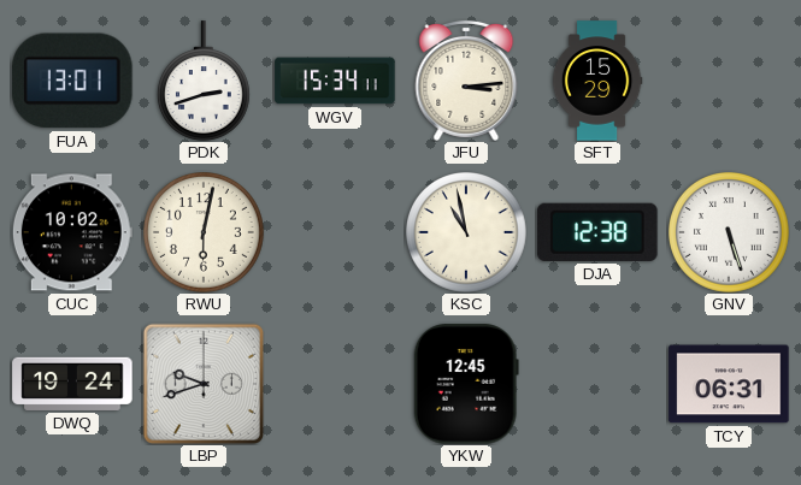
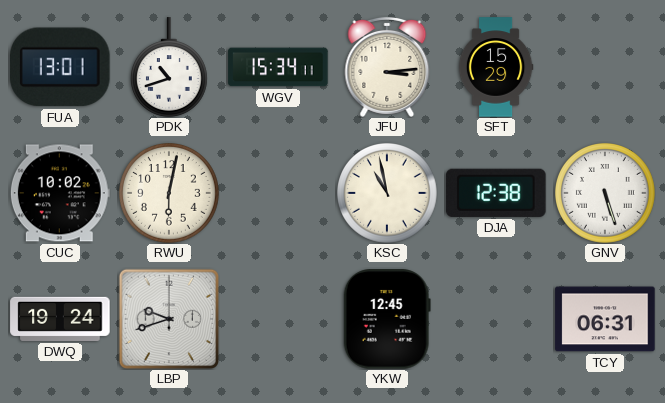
PDK: 2:42 -> 10:42
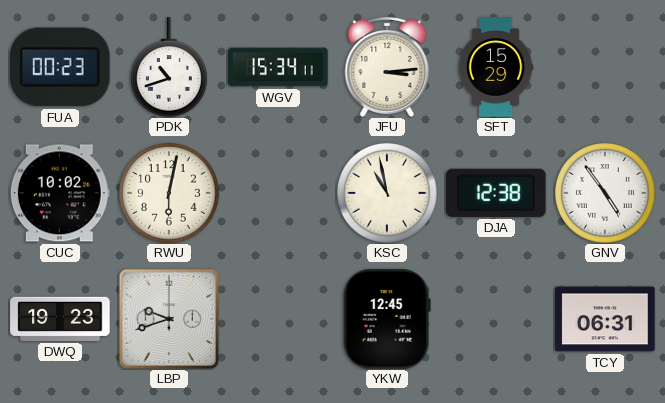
FUA: 13:01 -> 00:23
GNV: 5:27 -> 4:54
DWQ: 19:24 -> 19:23
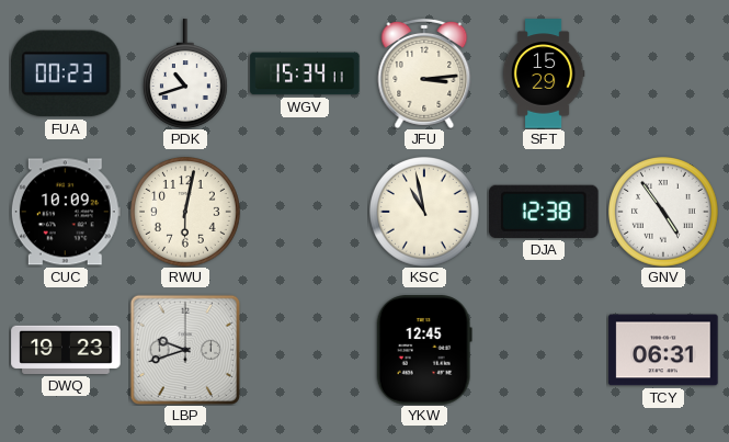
CUC: 10:02 -> 10:09
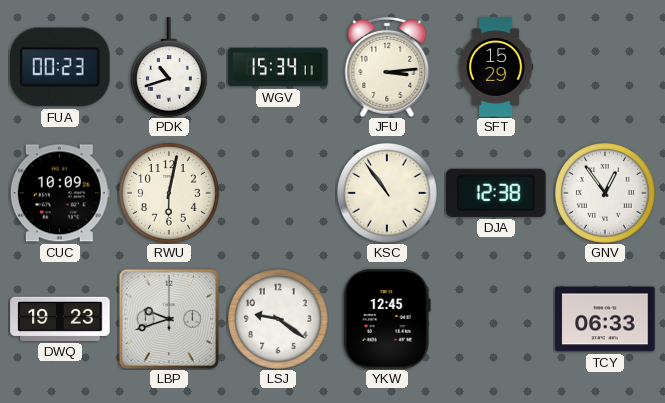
KSC: 10:58 -> 10:54
GNV: 4:54 -> 12:54
LSJ: none -> 9:21
TCY: 06:31 -> 06:33
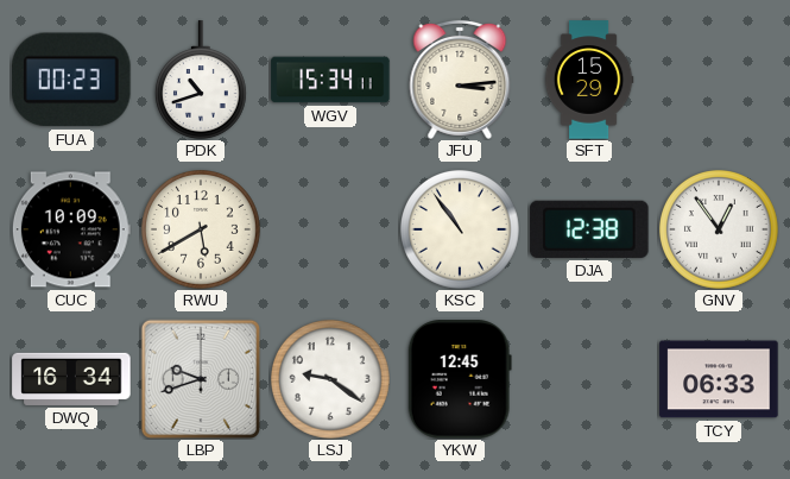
RWU: 6:02 -> 5:40
DWQ: 19:23 -> 16:34
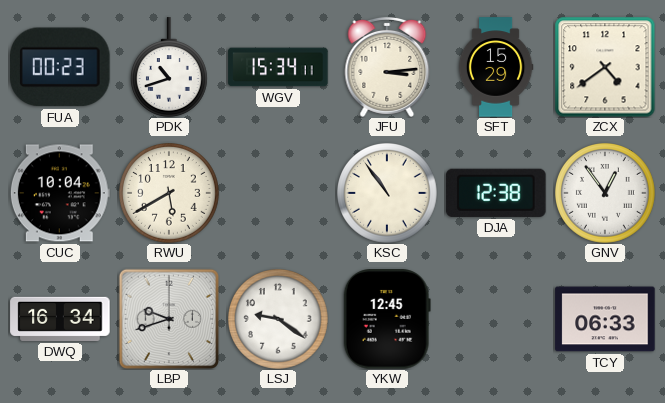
ZCX: none -> 4:39
CUC: 10:09 -> 10:04
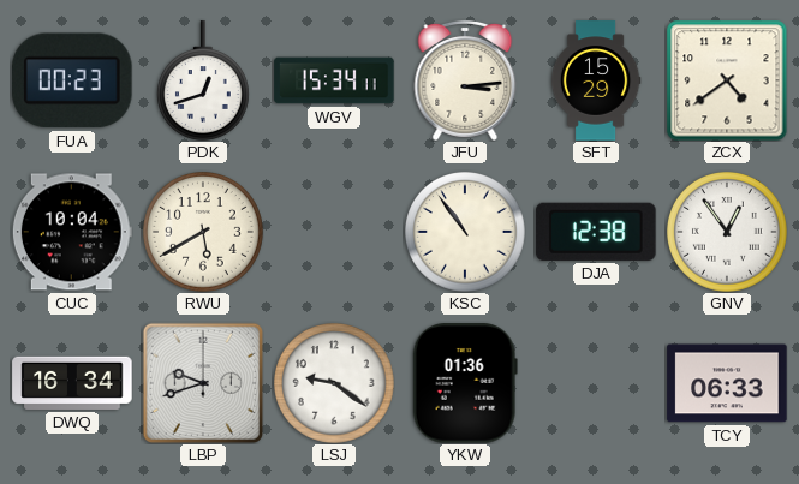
PDK: 10:42 -> 12:42
YKW: 12:45 -> 01:36
